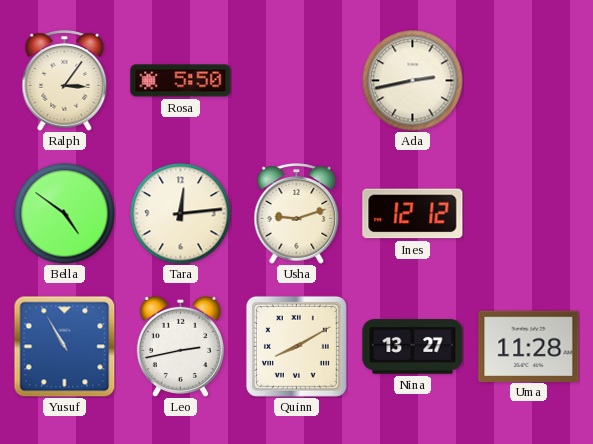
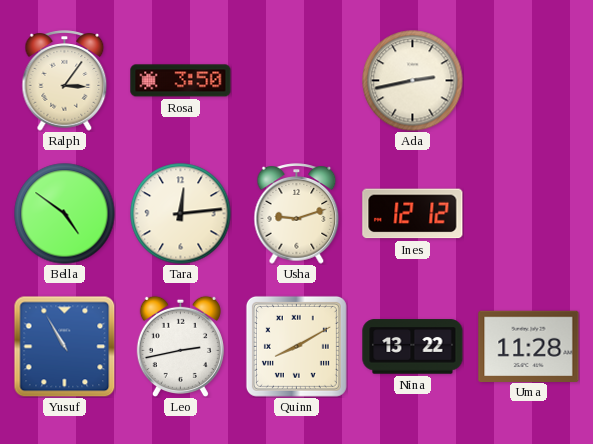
Rosa: 5:50 -> 3:50
Nina: 13:27 -> 13:22
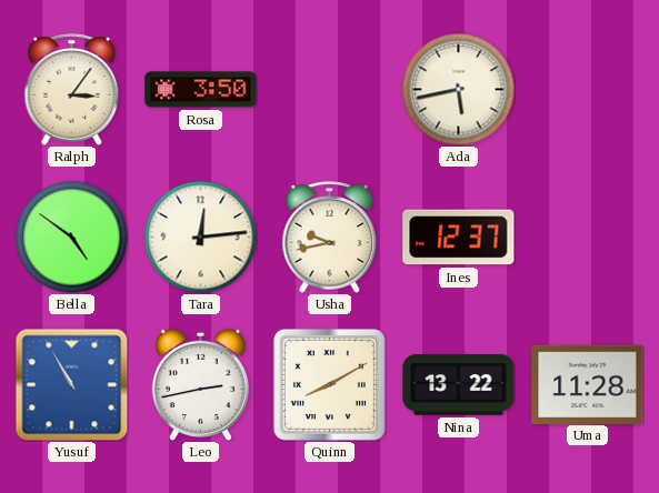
Ada: 2:43 -> 5:43
Usha: 9:12 -> 9:43
Ines: 12:12 -> 12:37
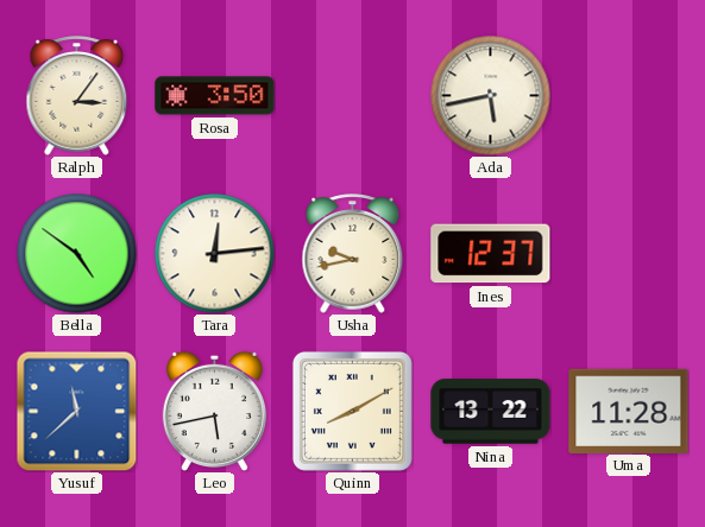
Yusuf: 10:55 -> 11:38
Leo: 2:43 -> 5:43
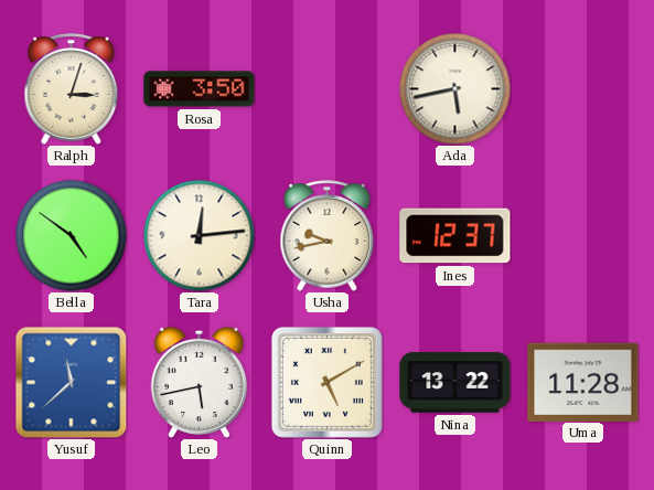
Ralph: 3:06 -> 3:03
Quinn: 8:10 -> 5:10
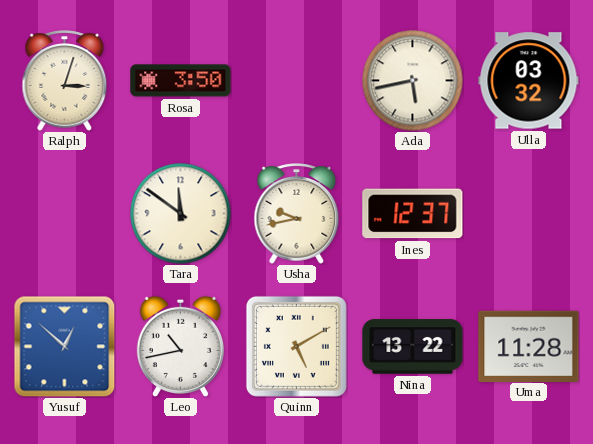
Ulla: none -> 03:32
Bella: 4:51 -> none
Tara: 12:14 -> 11:51
Yusuf: 11:38 -> 12:52
Leo: 5:43 -> 10:43
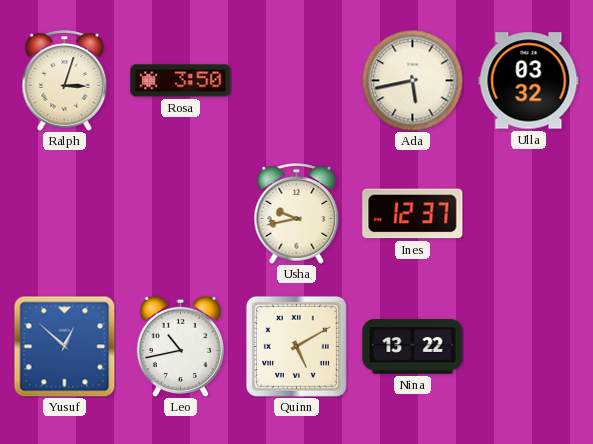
Tara: 11:51 -> none
Uma: 11:28 -> none
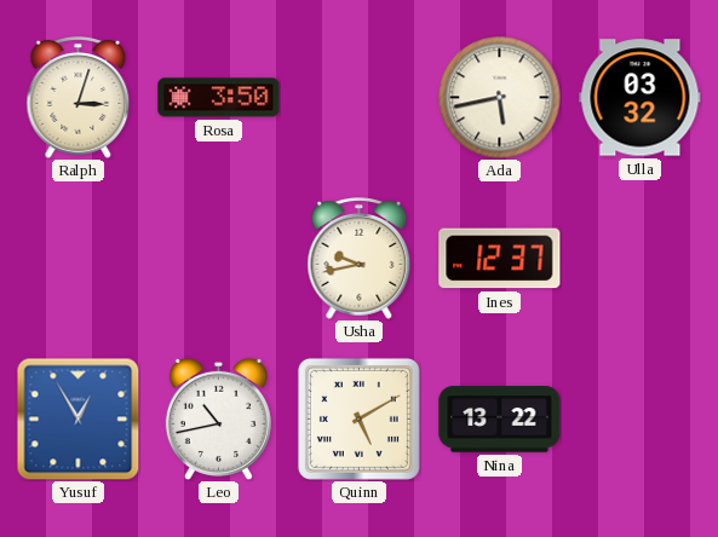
Yusuf: 12:52 -> 12:55
